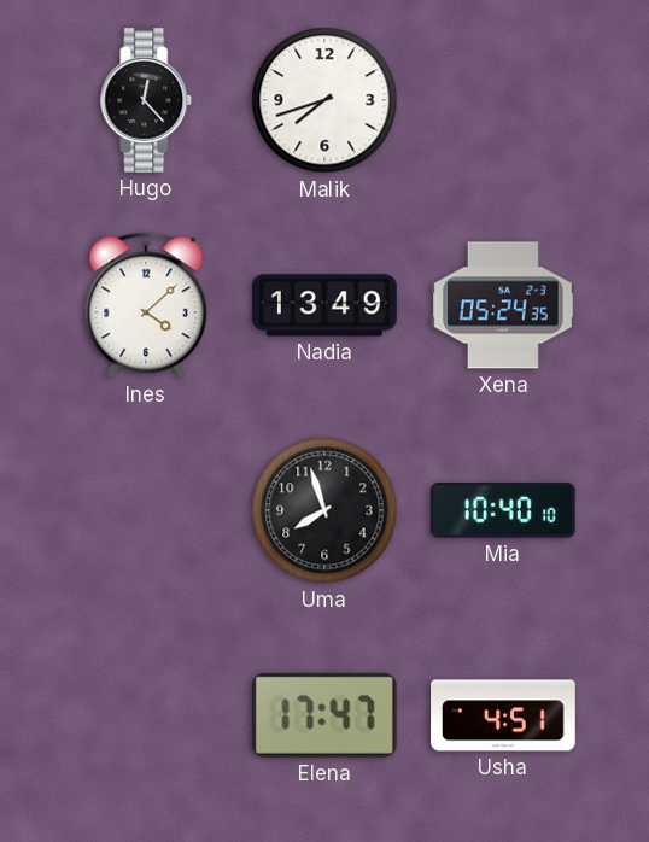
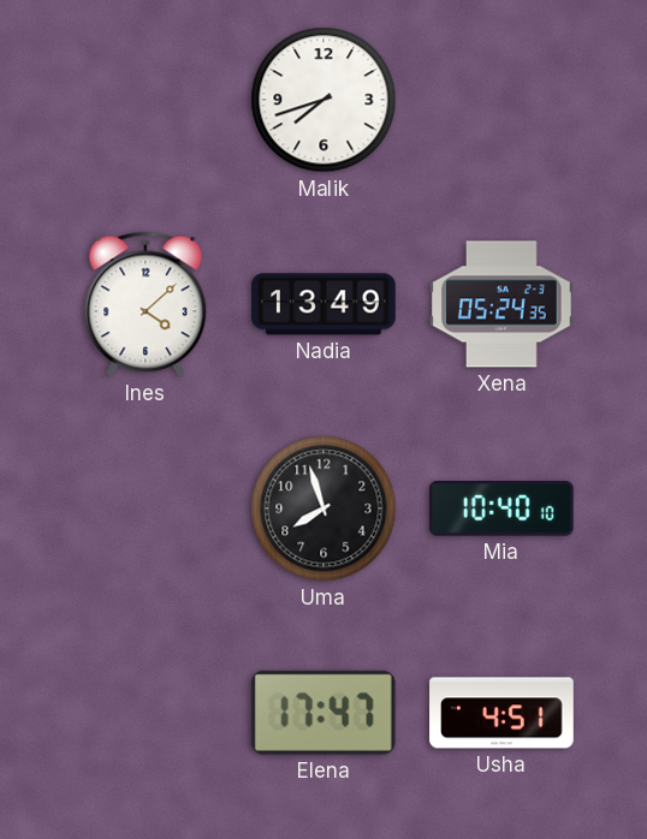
Hugo: 12:23 -> none
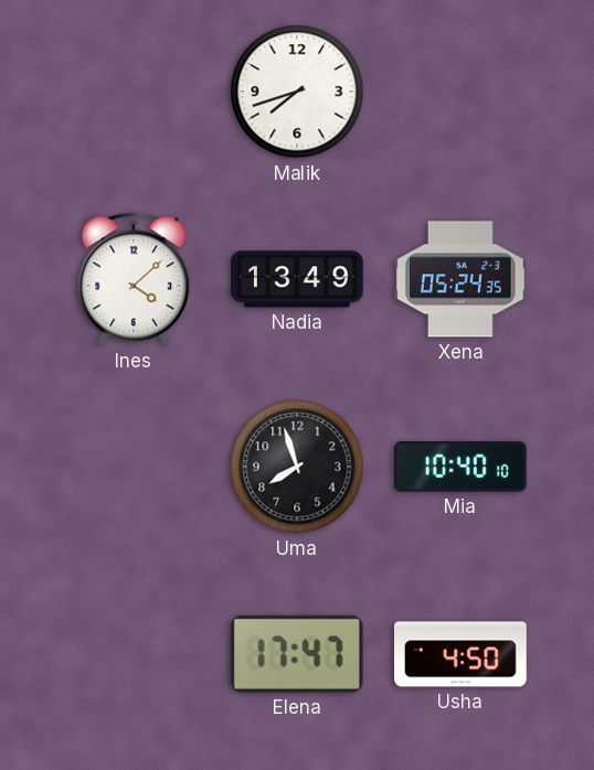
Usha: 4:51 -> 4:50
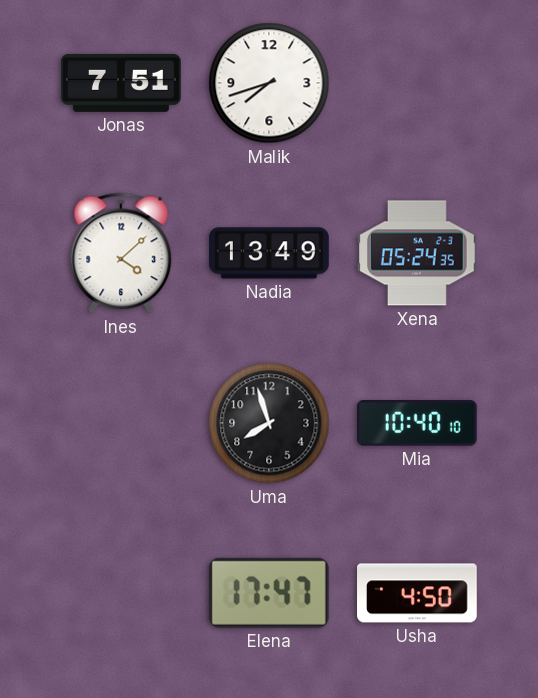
Jonas: none -> 7:51
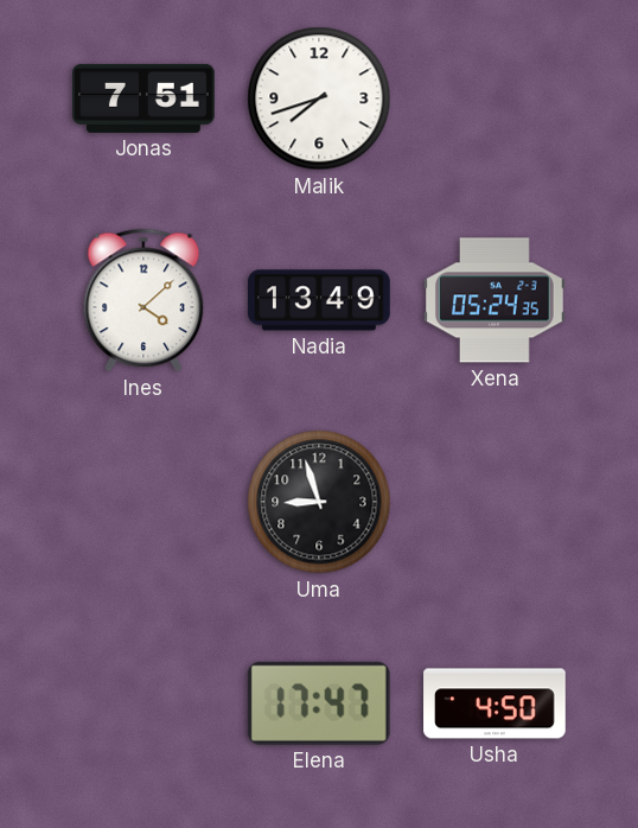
Uma: 7:57 -> 8:57
Mia: 10:40 -> none
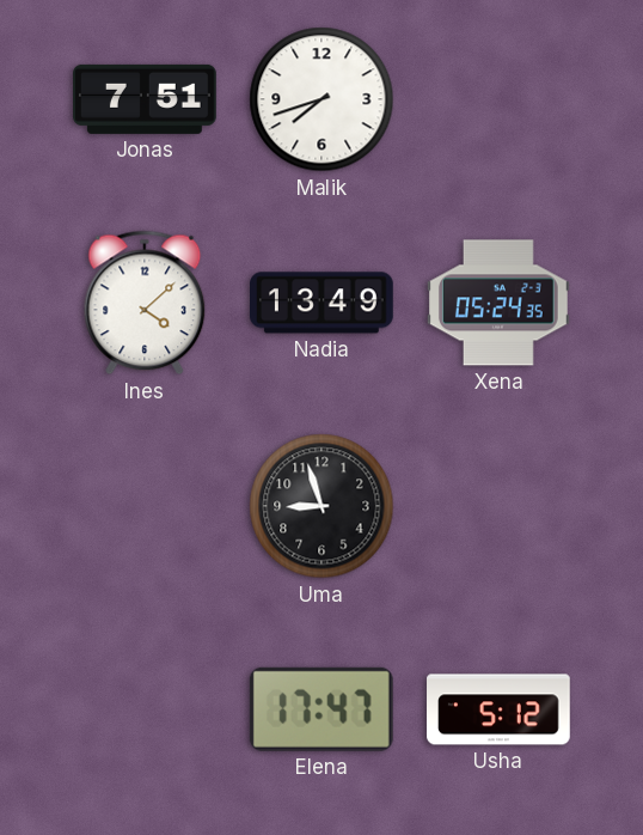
Usha: 4:50 -> 5:12
